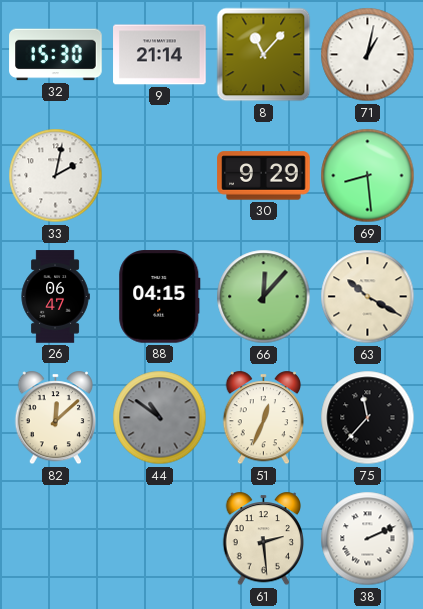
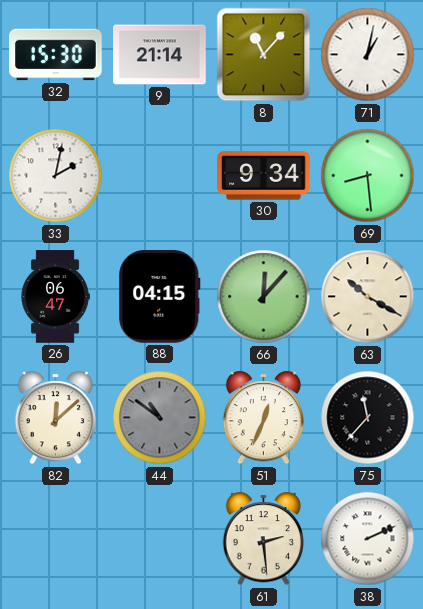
30: 9:29 -> 9:34
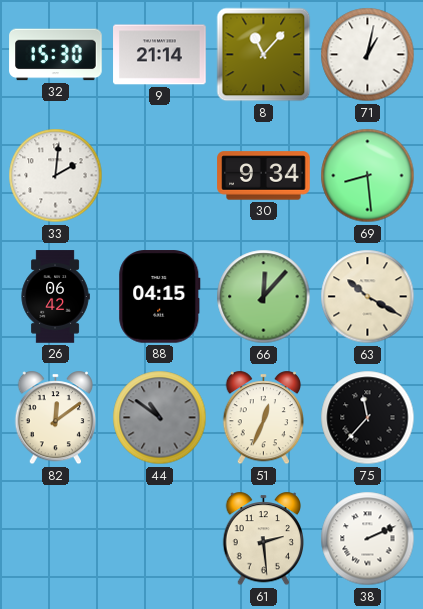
33: 2:02 -> 2:01
26: 06:47 -> 06:42
82: 12:08 -> 12:09
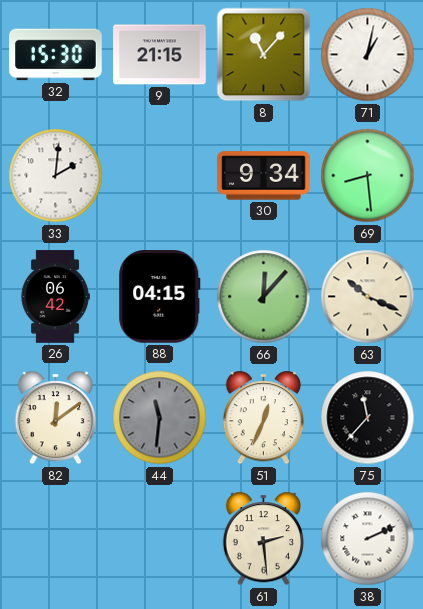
9: 21:14 -> 21:15
63: 10:20 -> 10:19
44: 10:51 -> 11:31
